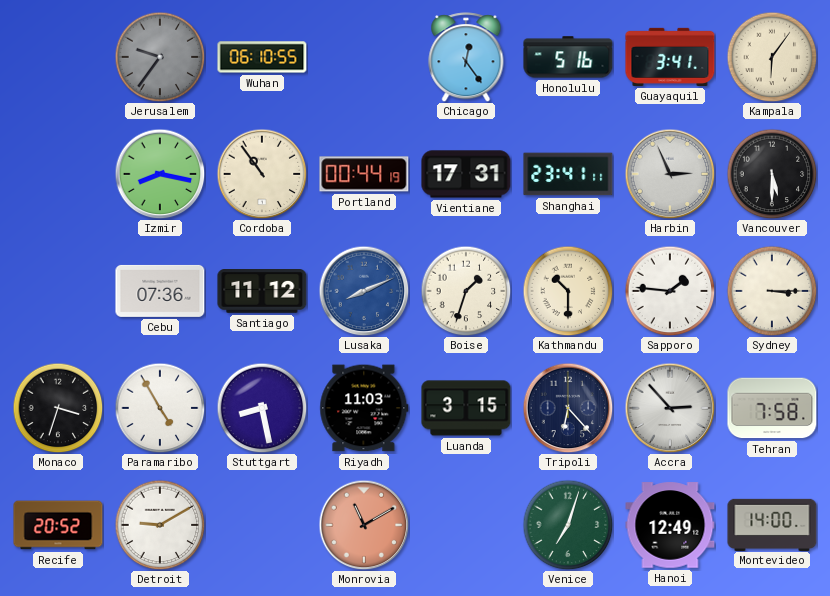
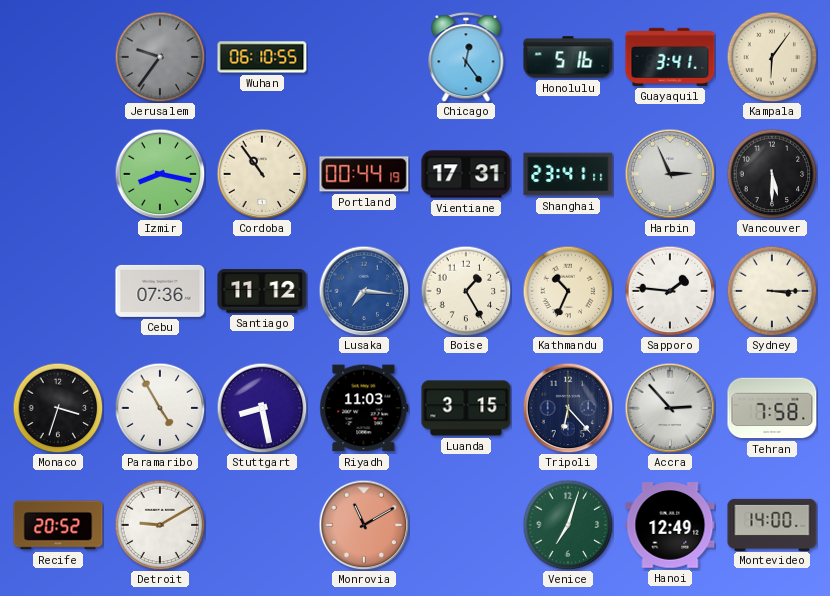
Lusaka: 8:11 -> 7:16
Boise: 1:33 -> 1:25
Kathmandu: 10:30 -> 10:34
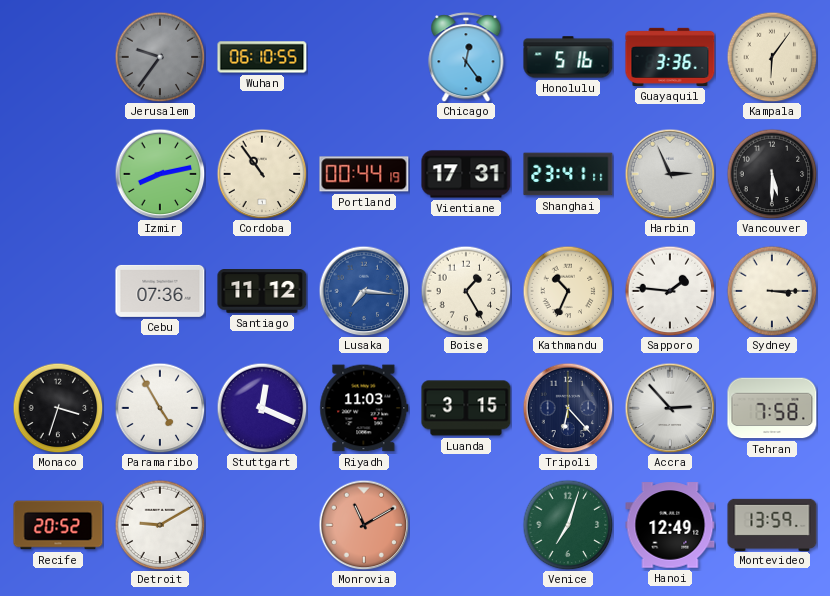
Guayaquil: 3:41 -> 3:36
Izmir: 8:17 -> 8:13
Stuttgart: 8:28 -> 12:19
Montevideo: 14:00 -> 13:59
